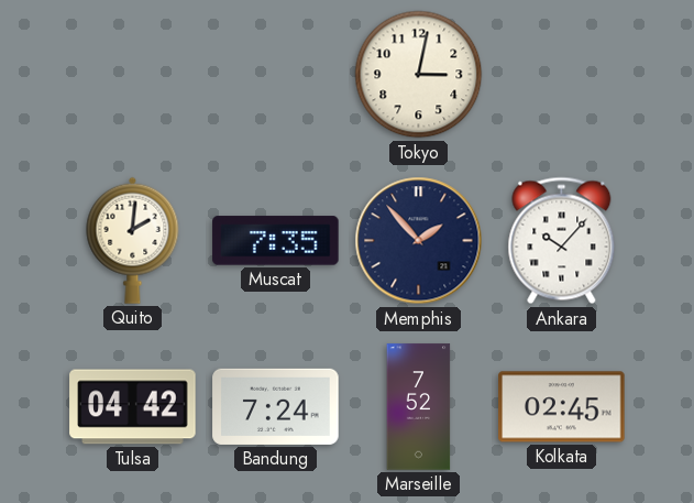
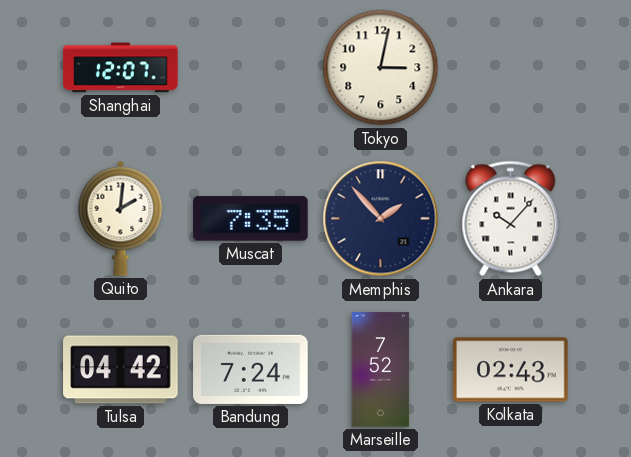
Shanghai: none -> 12:07
Kolkata: 02:45 -> 02:43
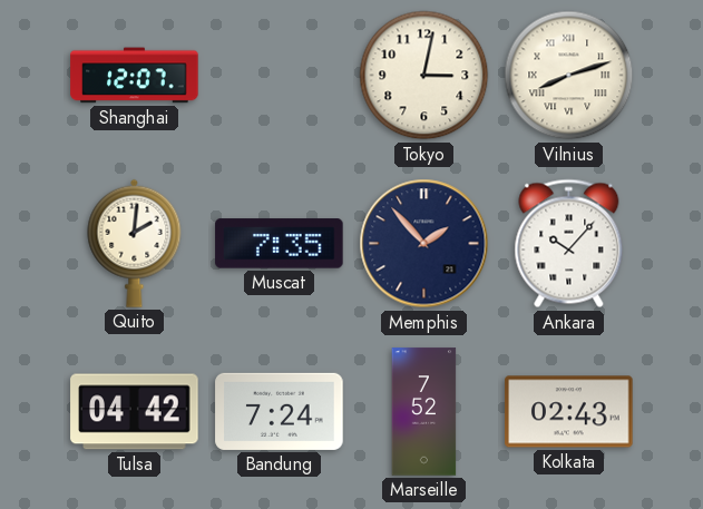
Vilnius: none -> 8:12
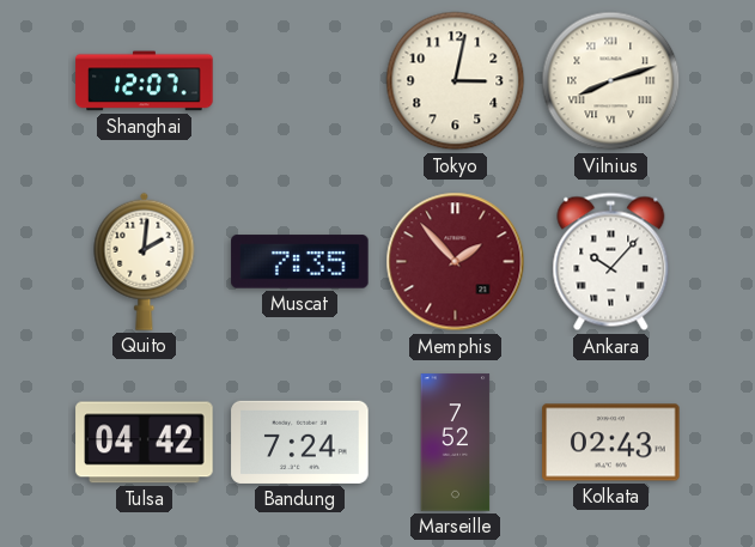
Memphis dial: navy -> burgundy
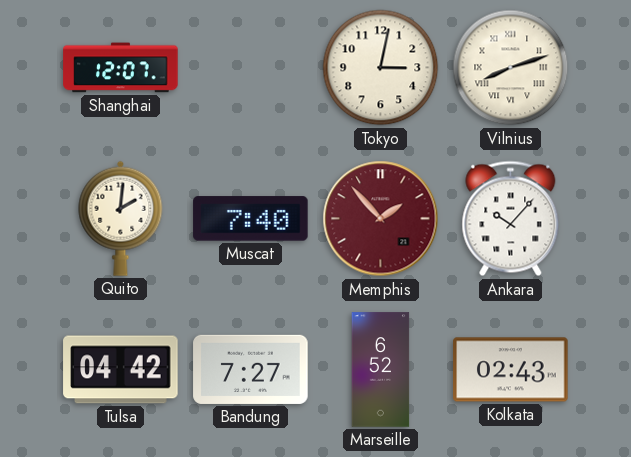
Muscat: 7:35 -> 7:40
Bandung: 7:24 -> 7:27
Marseille: 7:52 -> 6:52
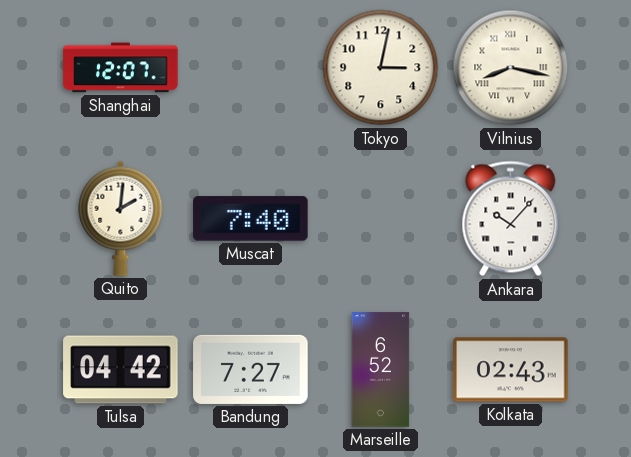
Vilnius: 8:12 -> 8:17
Memphis: 1:53 -> none
